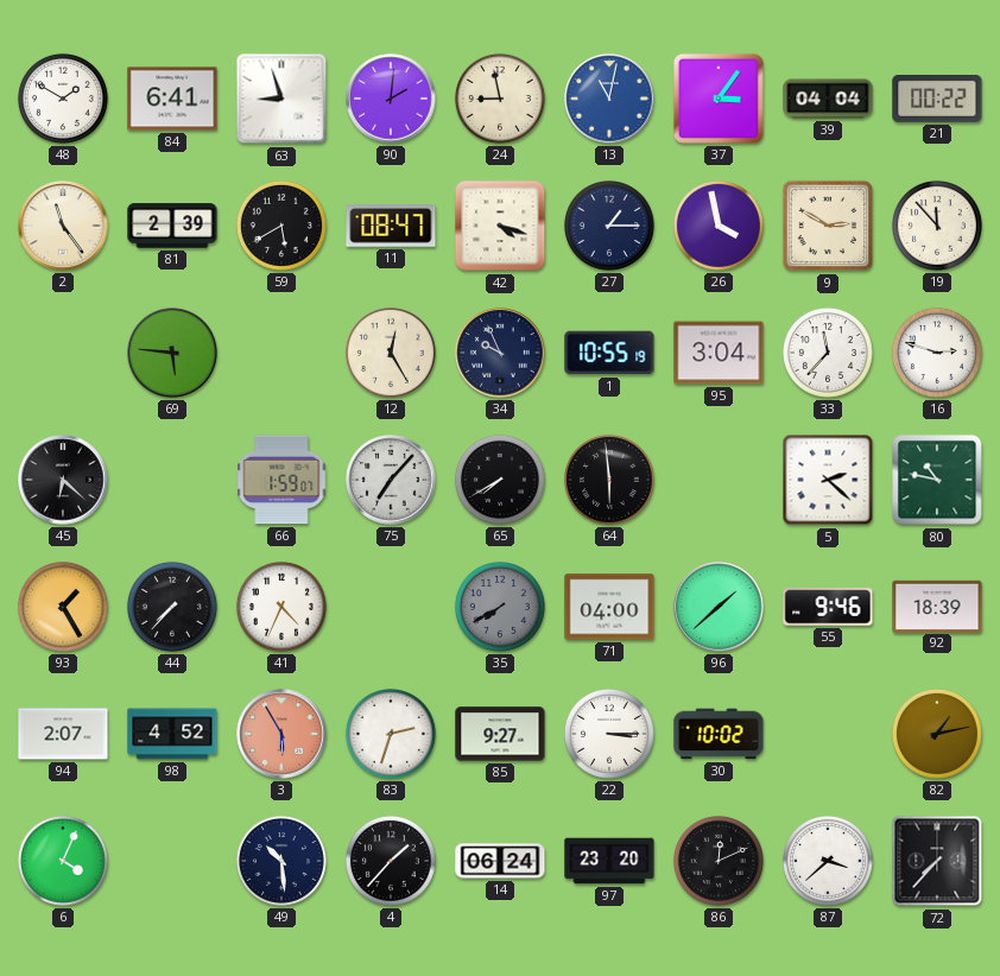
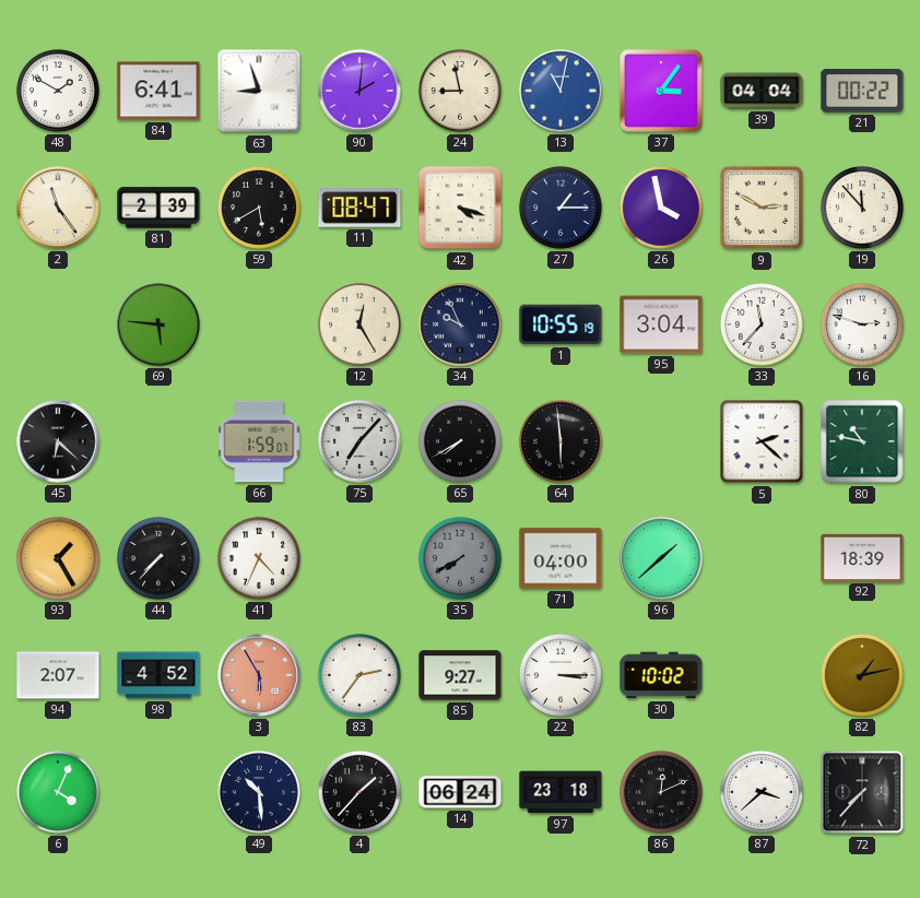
55: 9:46 -> none
83: 2:33 -> 2:36
97: 23:20 -> 23:18
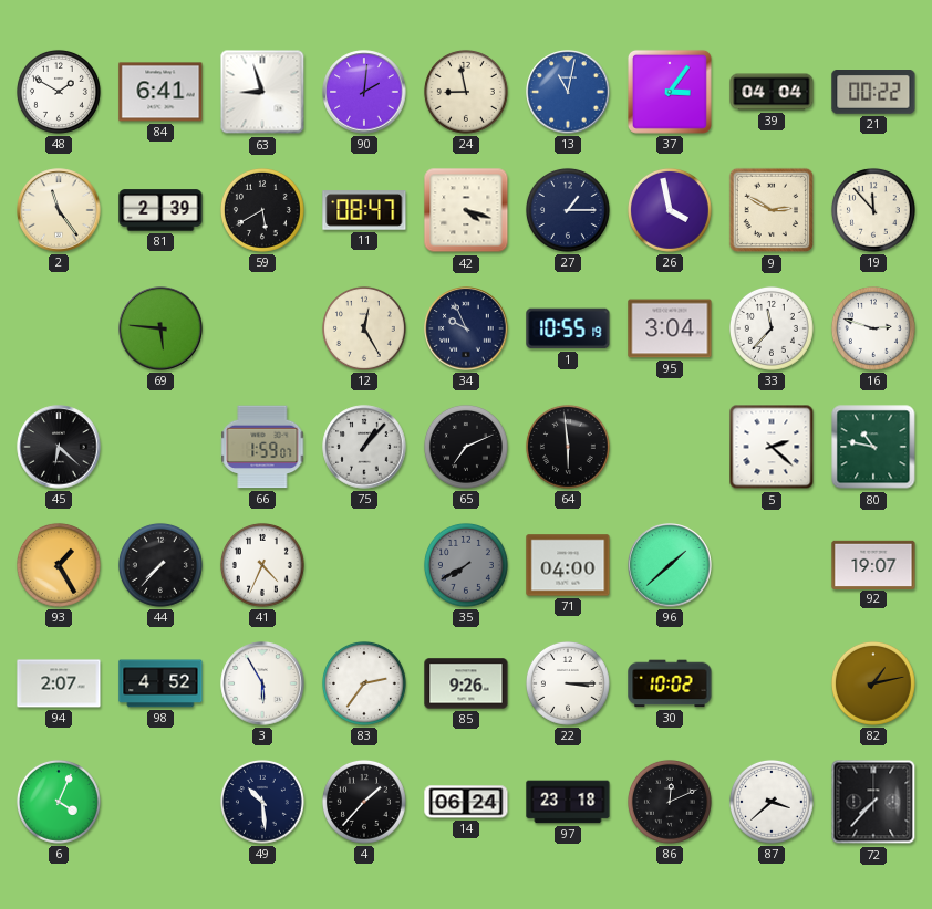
75: 7:07 -> 1:07
65: 7:40 -> 7:11
92: 18:39 -> 19:07
3 dial: salmon -> white
85: 9:27 -> 9:26
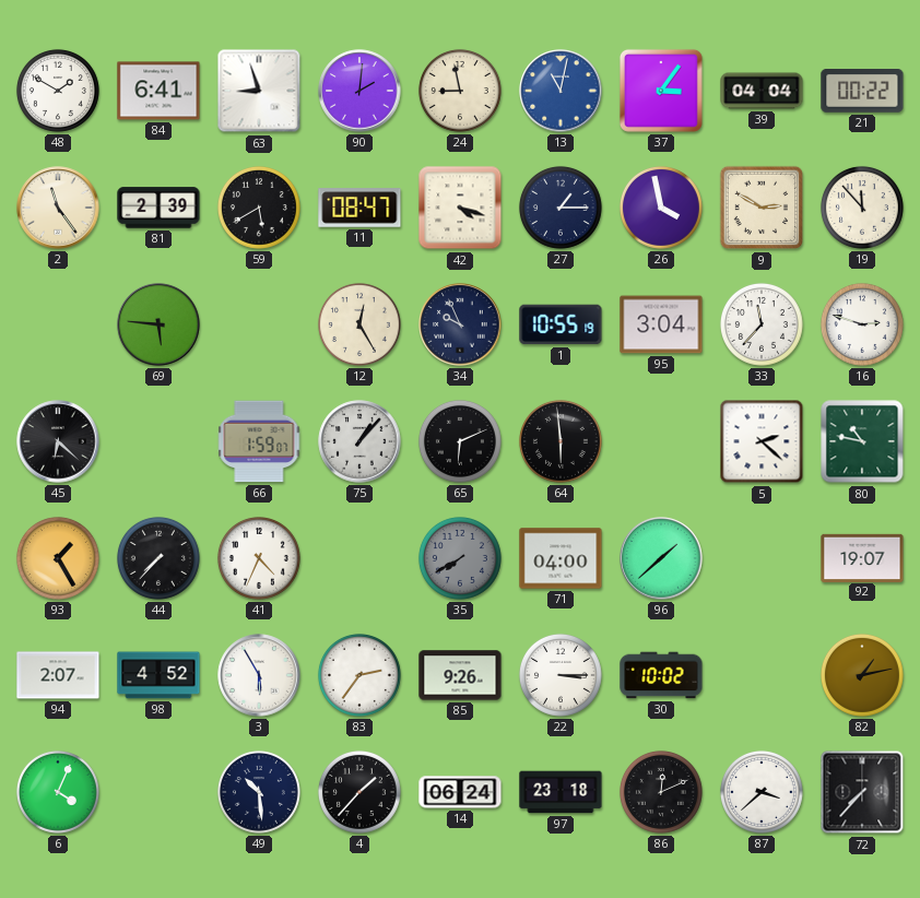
65: 7:11 -> 6:11
